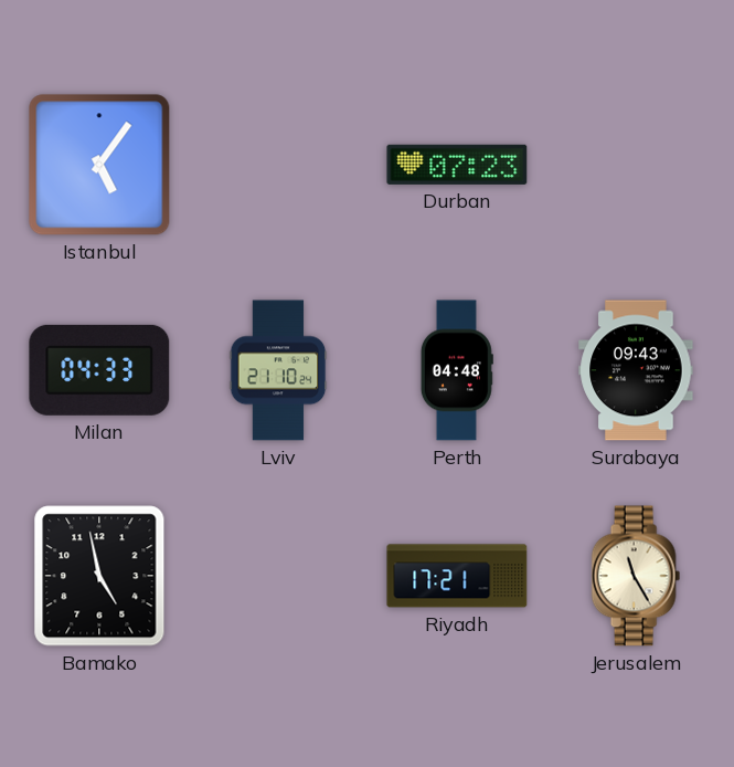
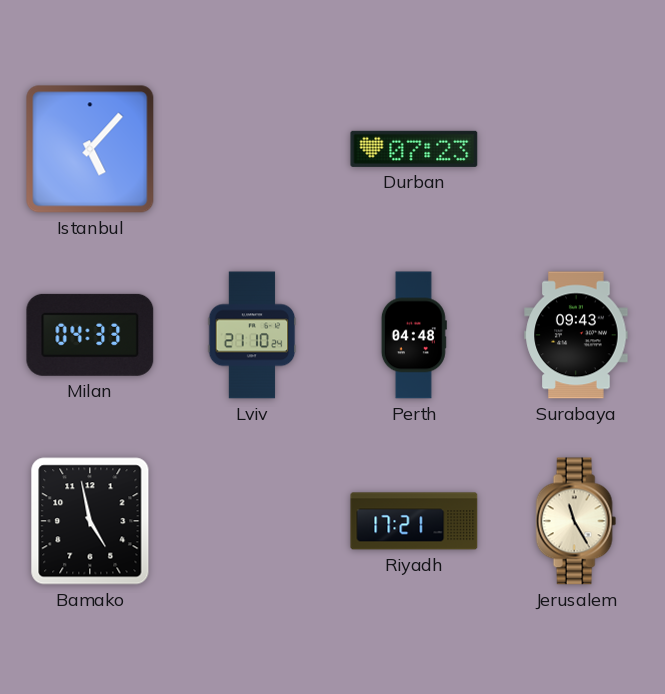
Istanbul: 5:06 -> 5:07
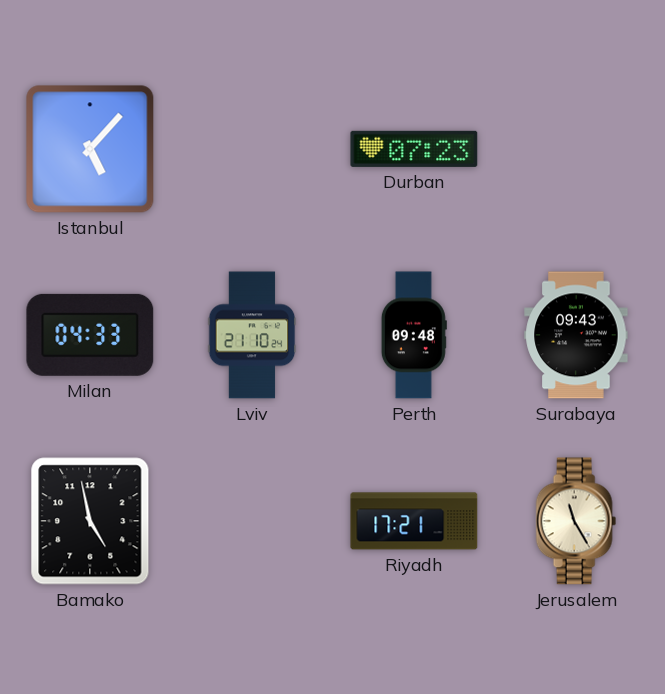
Perth: 04:48 -> 09:48
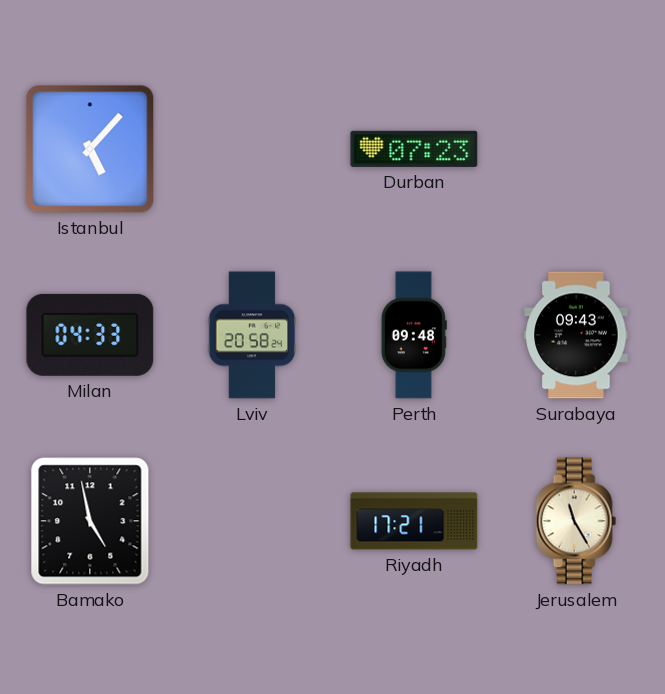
Lviv: 21:10 -> 20:58
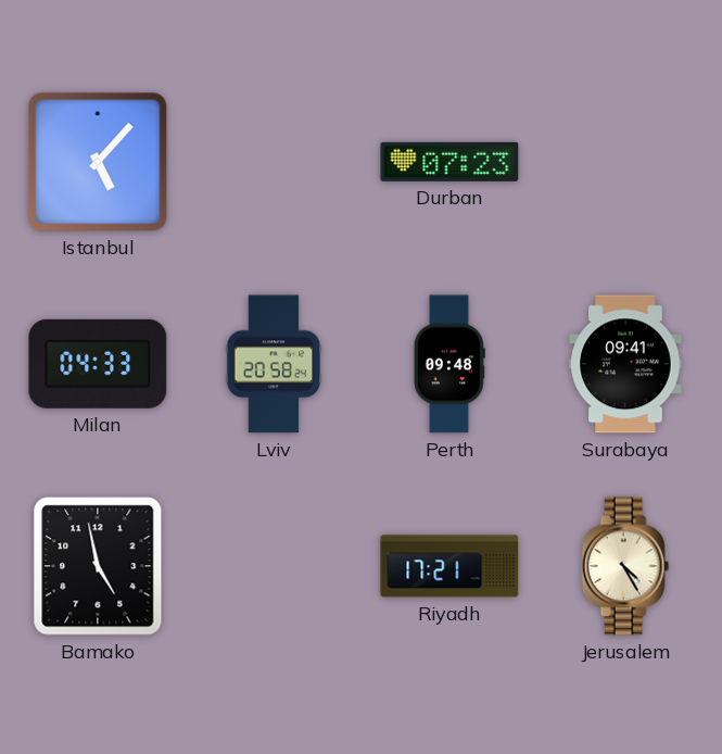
Surabaya: 09:43 -> 09:41
Jerusalem: 11:25 -> 4:25
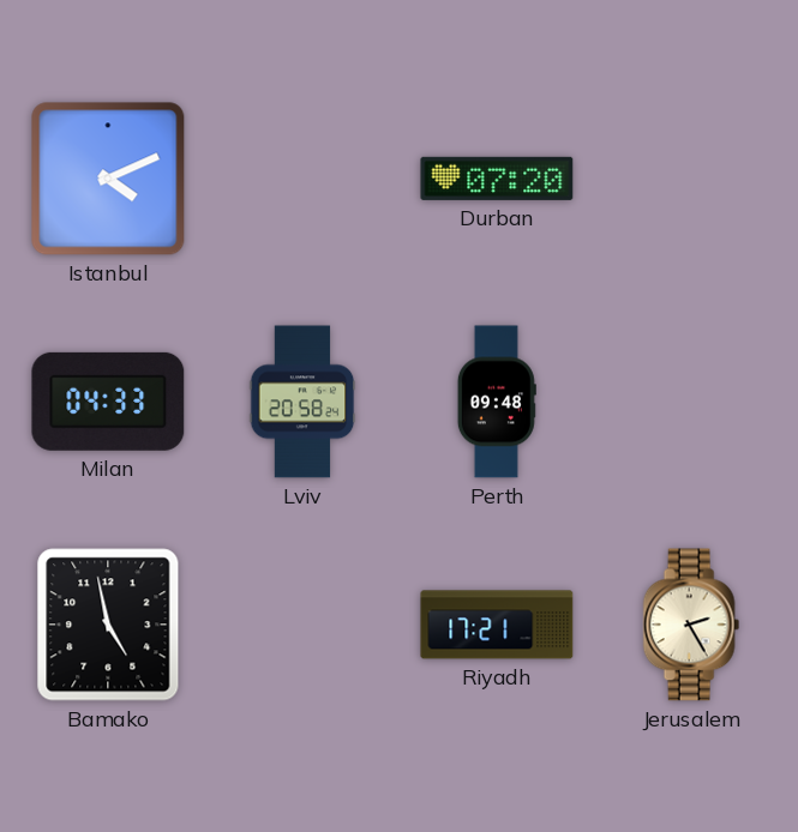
Istanbul: 5:07 -> 4:11
Durban: 07:23 -> 07:20
Surabaya: 09:41 -> none
Jerusalem: 4:25 -> 2:25
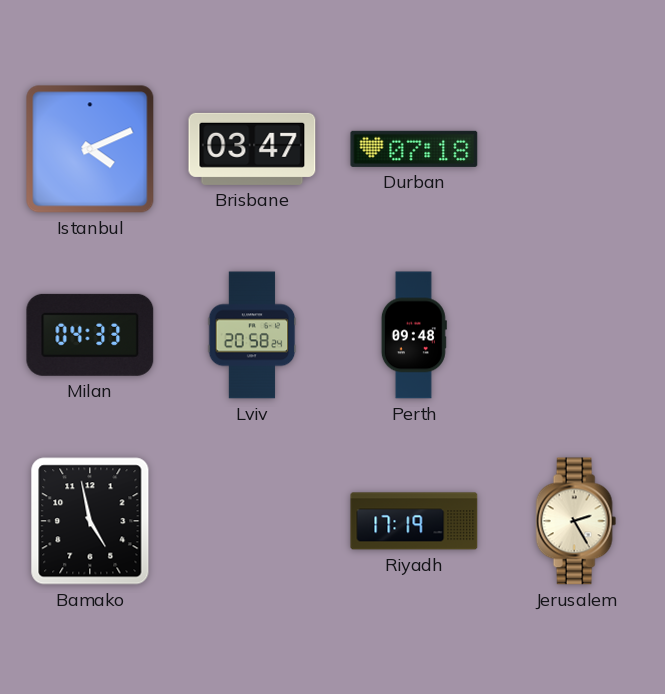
Brisbane: none -> 03:47
Durban: 07:20 -> 07:18
Riyadh: 17:21 -> 17:19
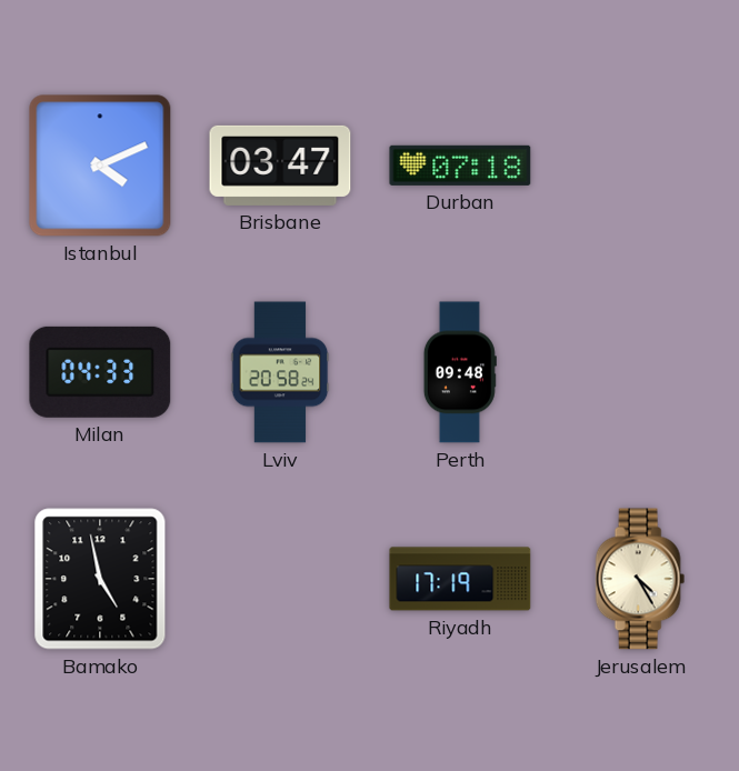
Jerusalem: 2:25 -> 4:25
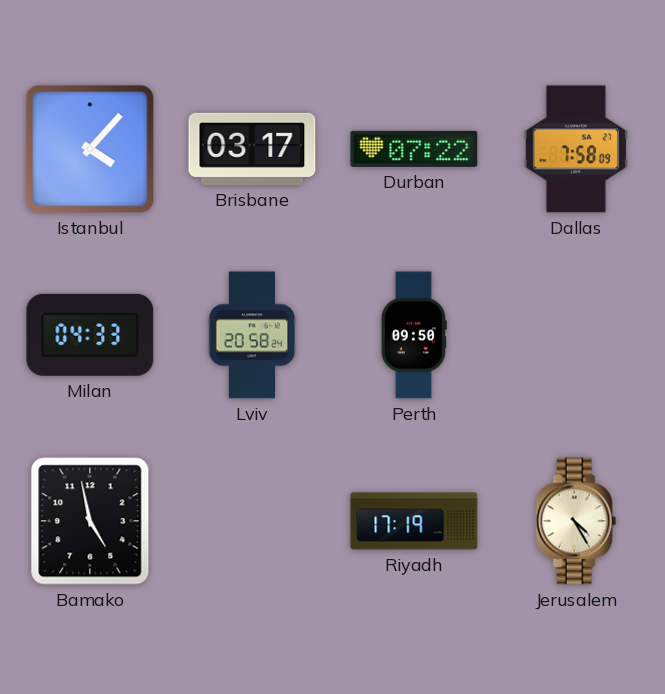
Istanbul: 4:11 -> 4:07
Brisbane: 03:47 -> 03:17
Durban: 07:18 -> 07:22
Dallas: none -> 7:58
Perth: 09:48 -> 09:50
